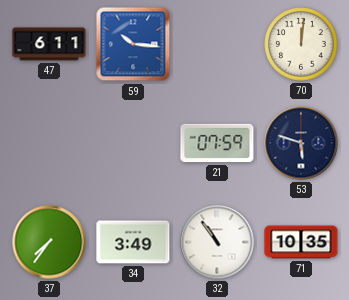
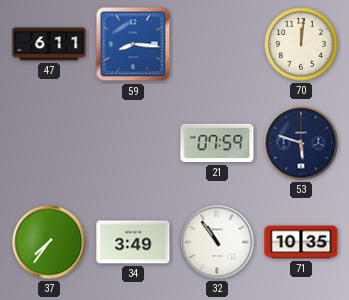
59: 10:16 -> 8:16
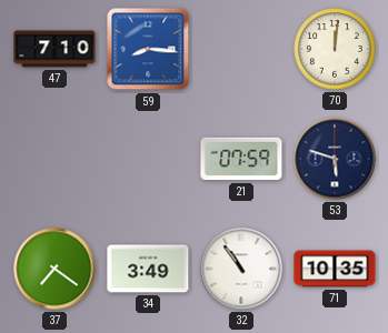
47: 6:11 -> 7:10
37: 7:36 -> 7:21
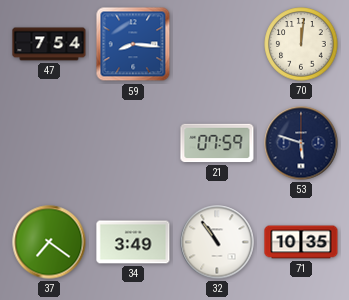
47: 7:10 -> 7:54
